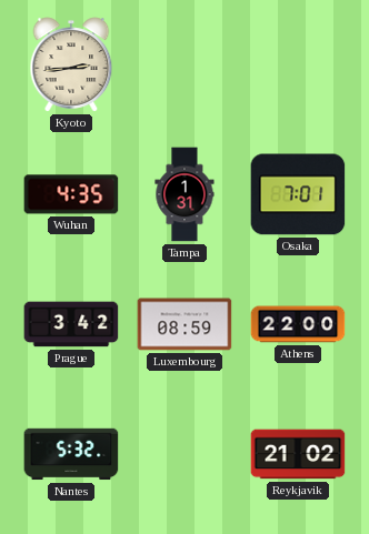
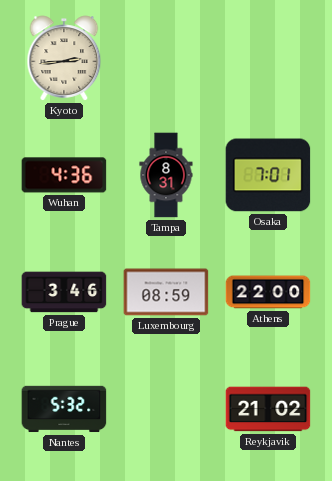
Wuhan: 4:35 -> 4:36
Tampa: 1:31 -> 8:31
Prague: 3:42 -> 3:46
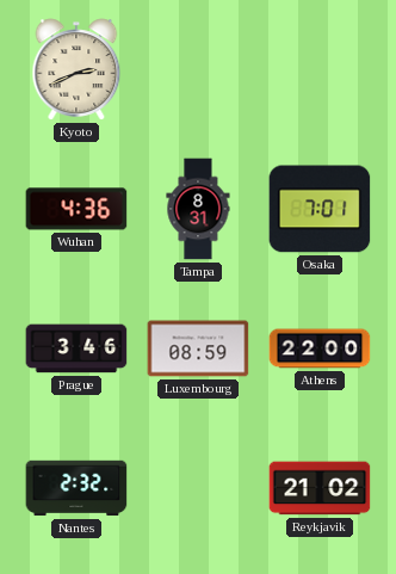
Kyoto: 2:44 -> 2:41
Nantes: 5:32 -> 2:32
